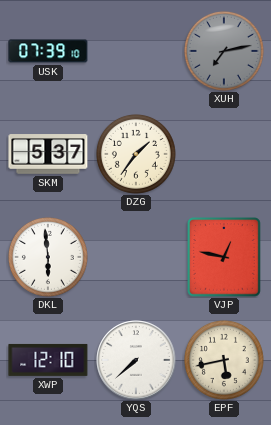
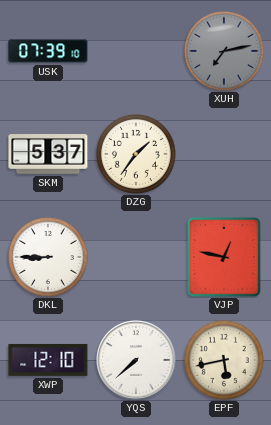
DKL: 5:59 -> 8:45
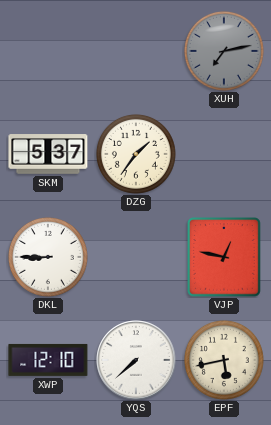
USK: 07:39 -> none
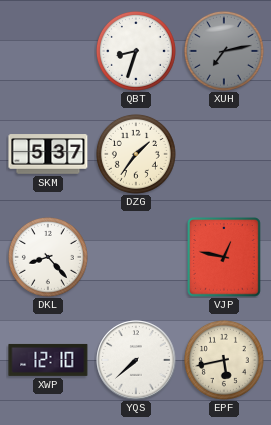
QBT: none -> 8:33
DKL: 8:45 -> 8:23
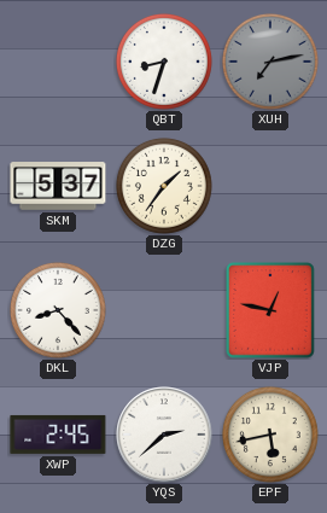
XWP: 12:10 -> 2:45
YQS: 7:38 -> 2:38
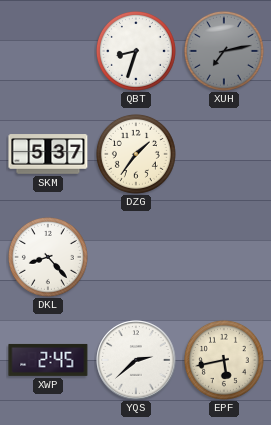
VJP: 12:47 -> none
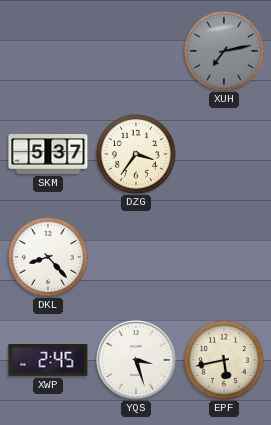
QBT: 8:33 -> none
DZG: 1:36 -> 3:36
YQS: 2:38 -> 3:27
